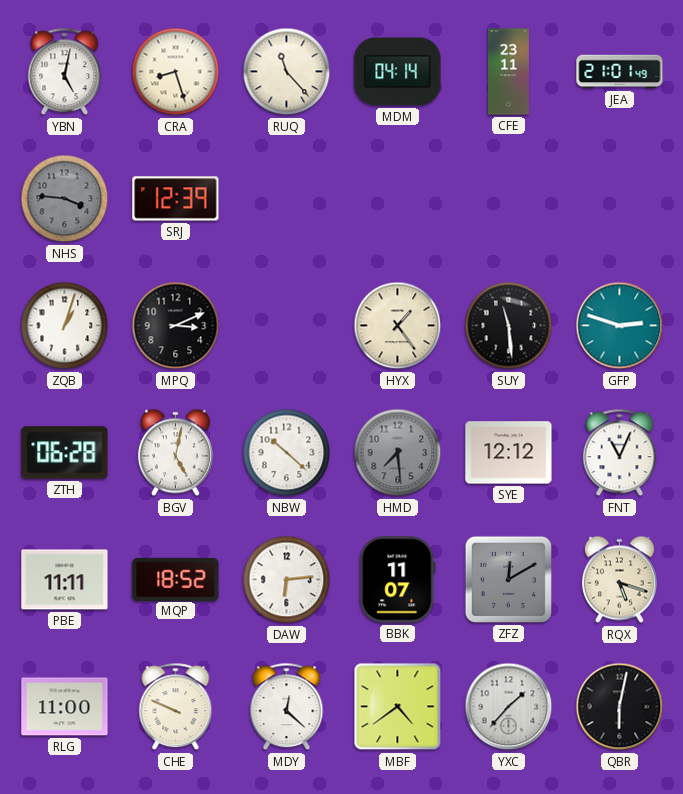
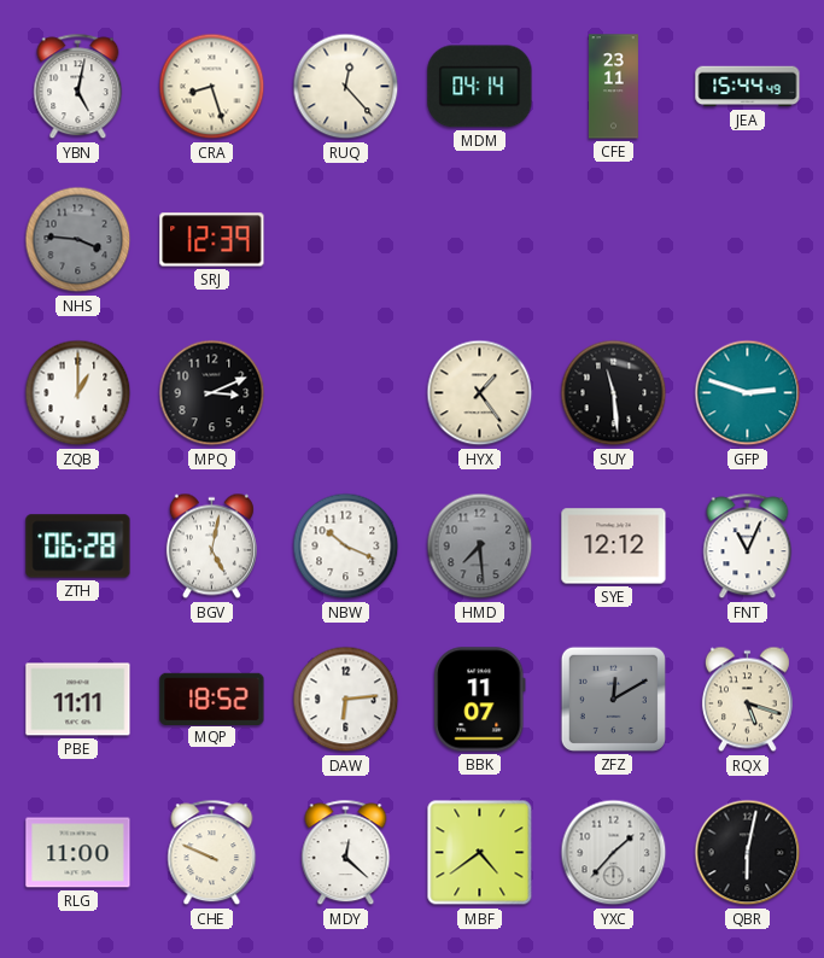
RUQ: 11:23 -> 12:23
JEA: 21:01 -> 15:44
ZQB: 1:03 -> 1:00
NBW: 10:22 -> 10:19
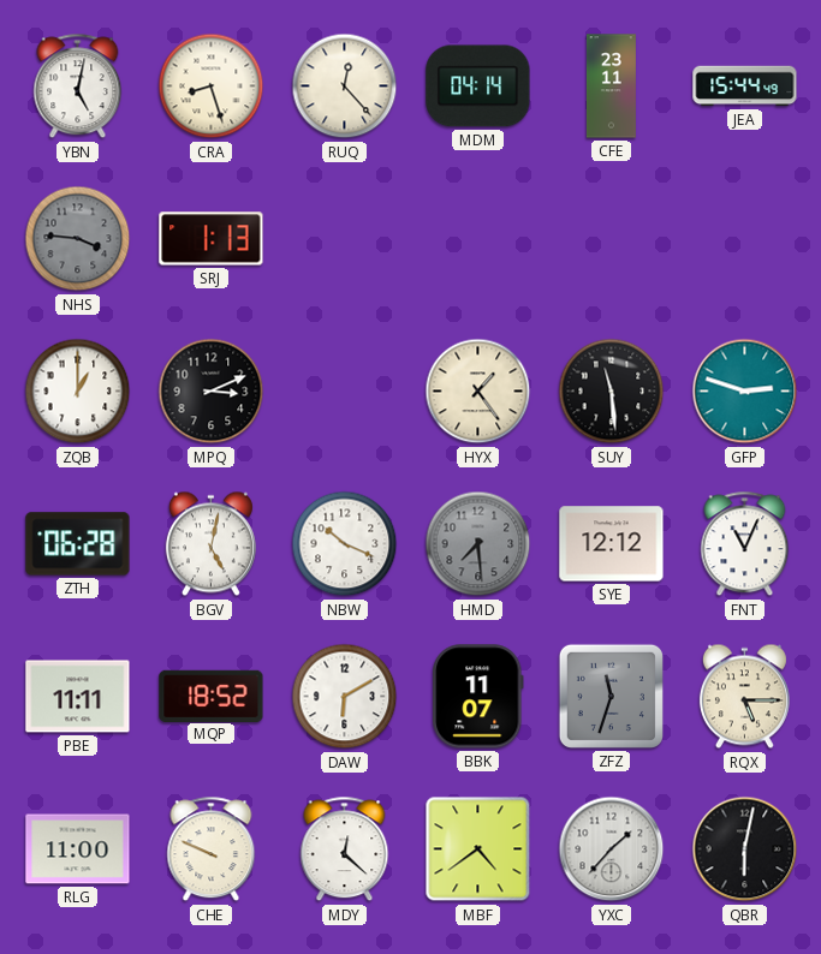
SRJ: 12:39 -> 1:13
DAW: 6:14 -> 6:10
ZFZ: 12:10 -> 11:33
RQX: 5:18 -> 5:15
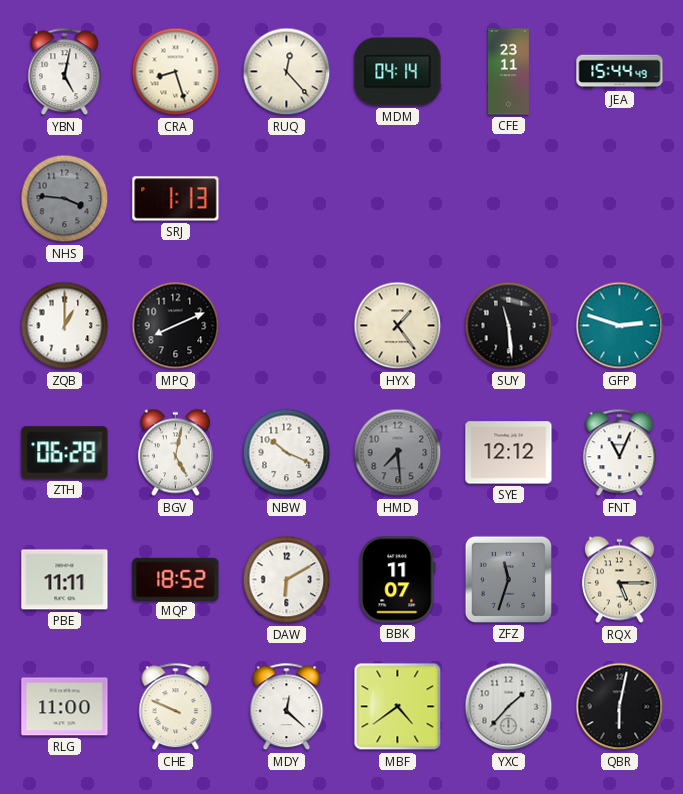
MPQ: 3:11 -> 8:11
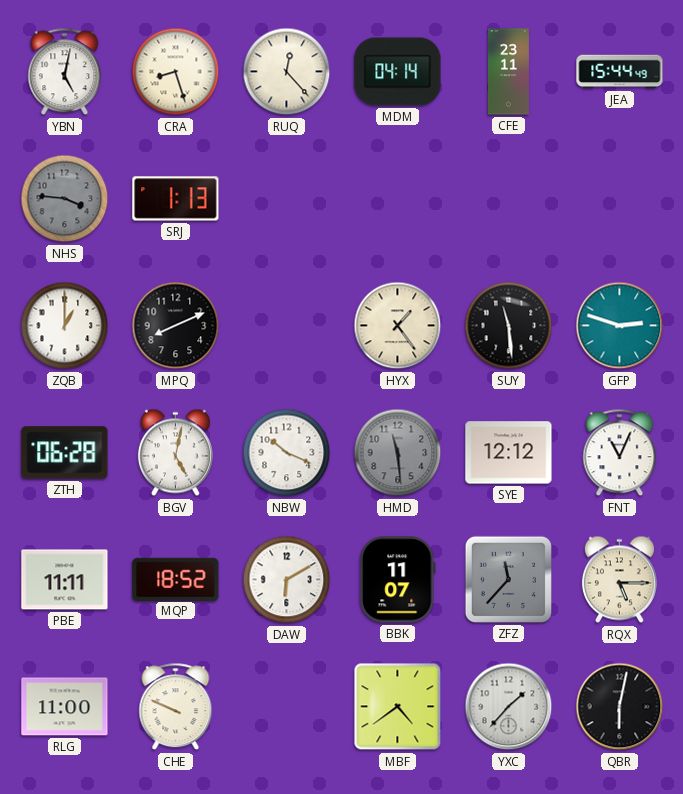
HMD: 7:29 -> 11:29
ZFZ: 11:33 -> 11:37
MDY: 12:22 -> none
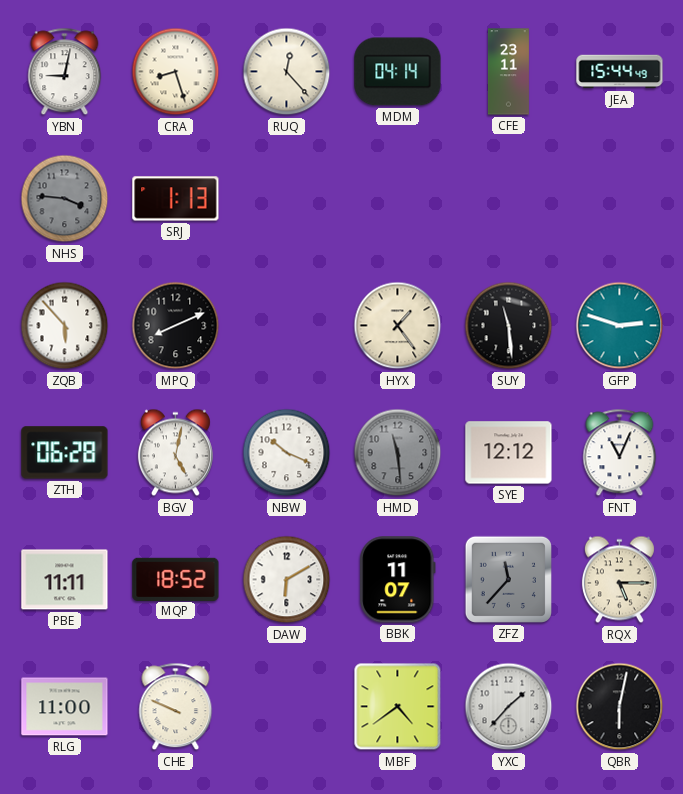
YBN: 5:02 -> 9:02
ZQB: 1:00 -> 5:53
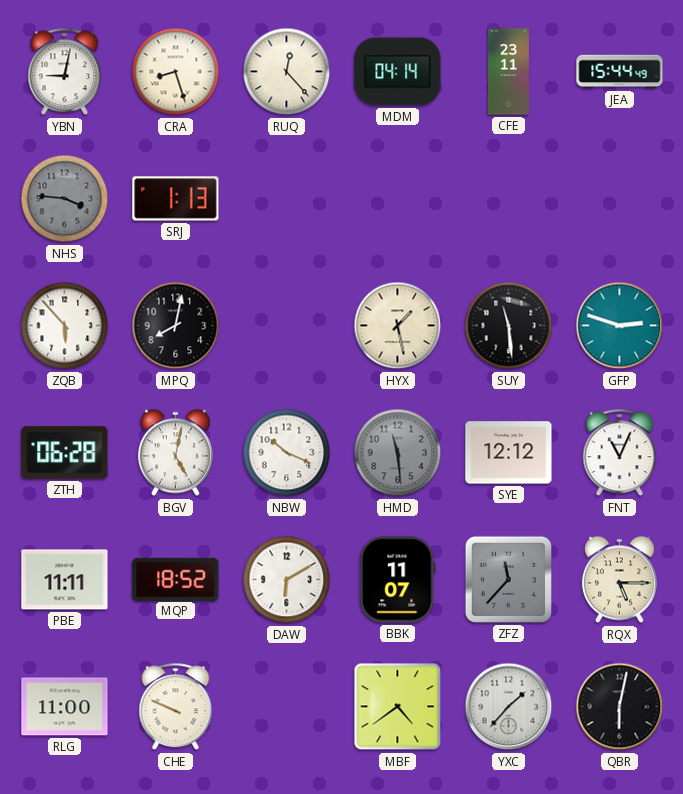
MPQ: 8:11 -> 8:02
HYX: 1:24 -> 1:28
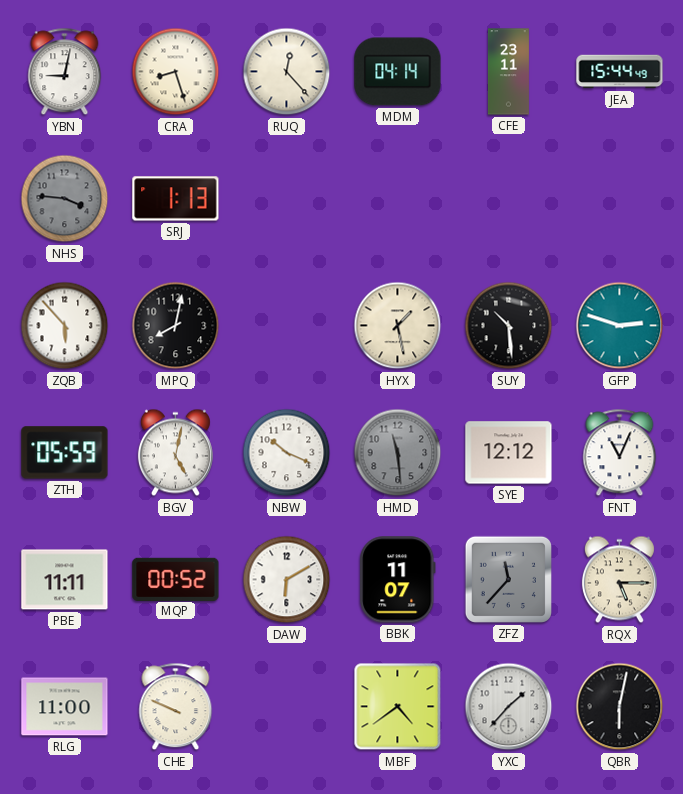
SUY: 11:29 -> 10:29
ZTH: 06:28 -> 05:59
MQP: 18:52 -> 00:52
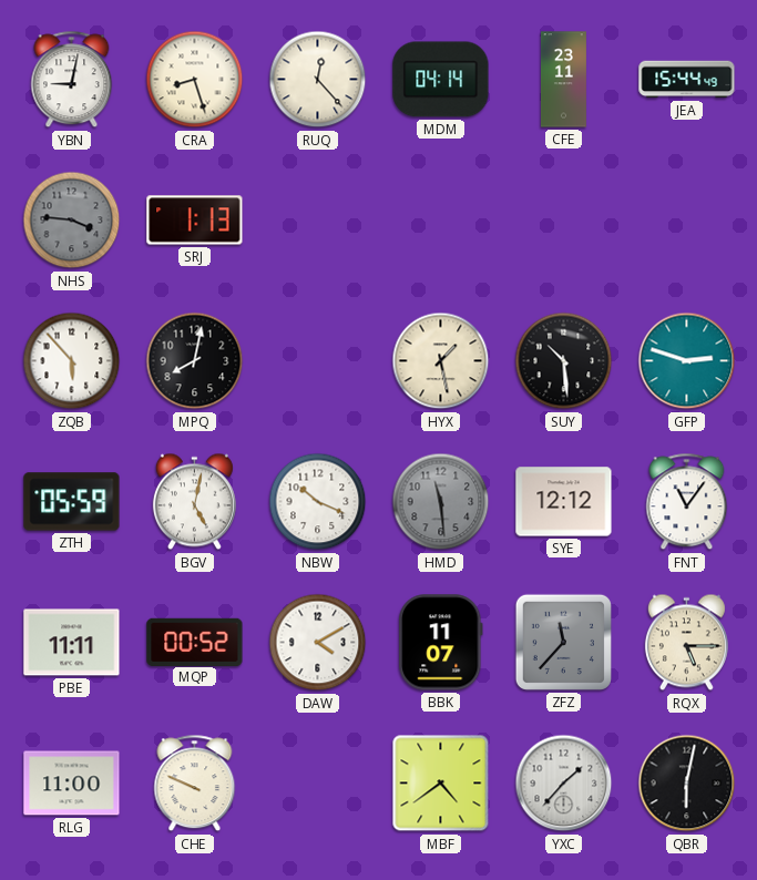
FNT: 11:04 -> 11:06
DAW: 6:10 -> 4:10
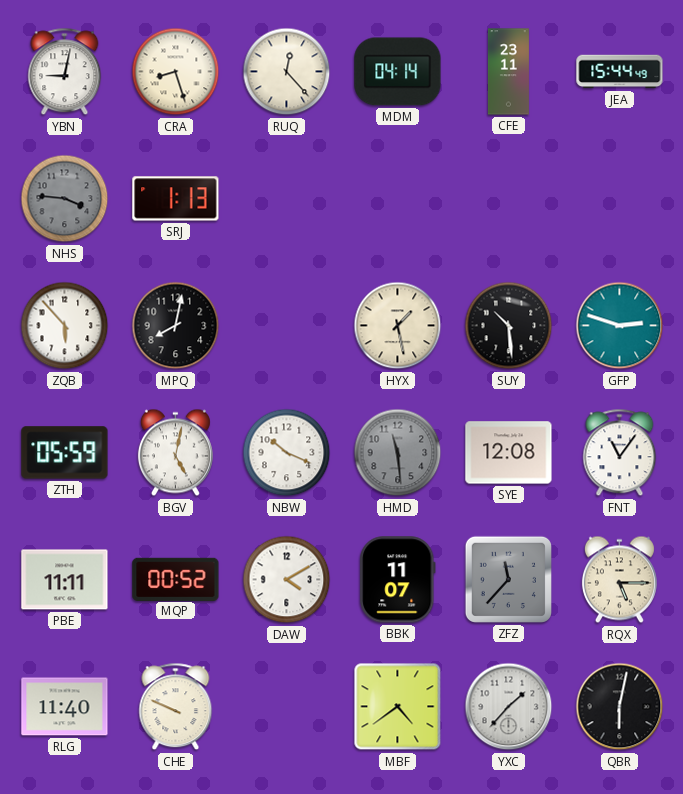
SYE: 12:12 -> 12:08
RLG: 11:00 -> 11:40
